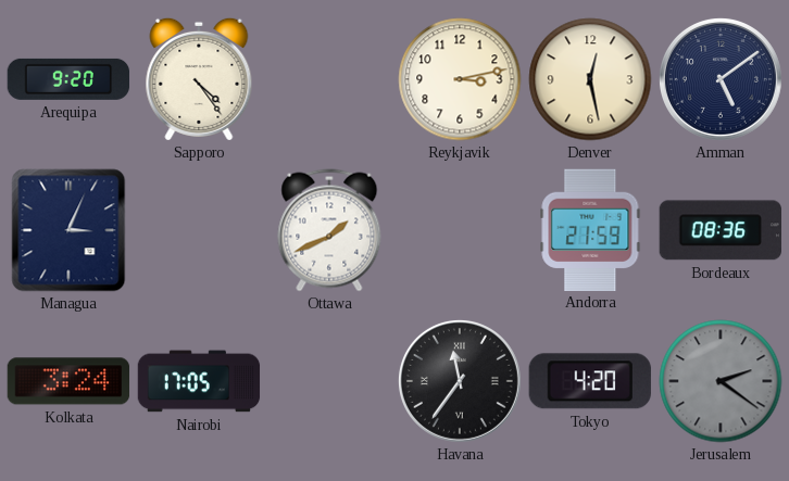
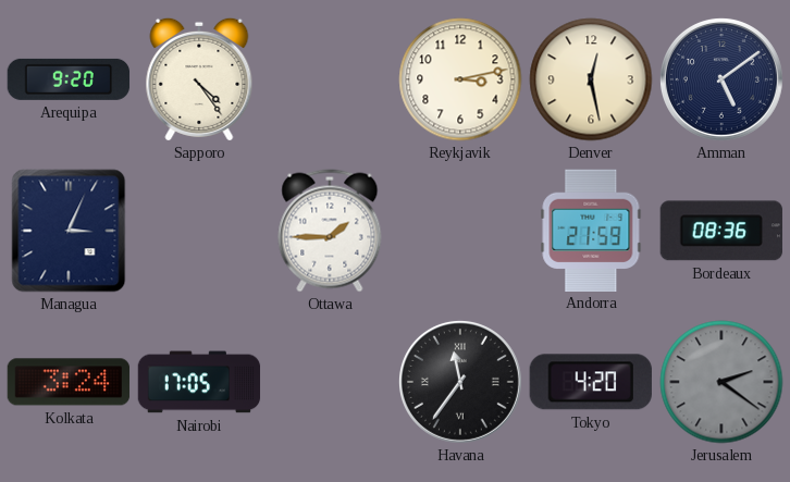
Ottawa: 1:41 -> 1:45
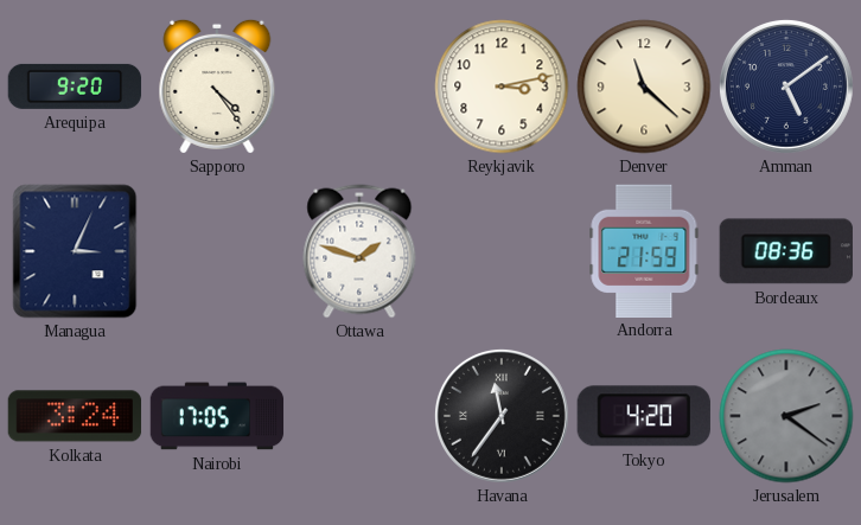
Denver: 12:28 -> 11:22
Ottawa: 1:45 -> 1:48
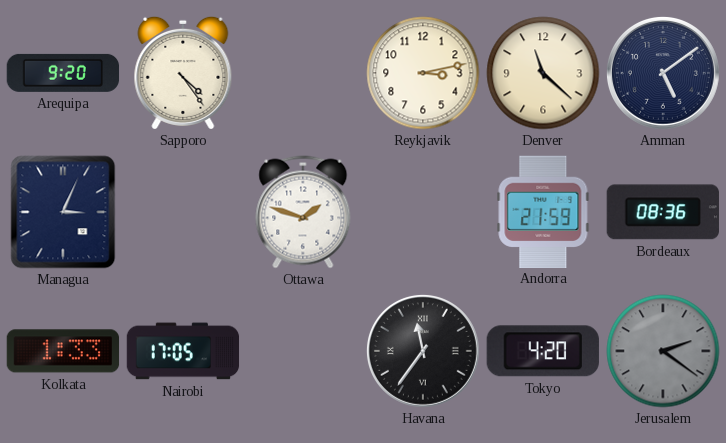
Kolkata: 3:24 -> 1:33
